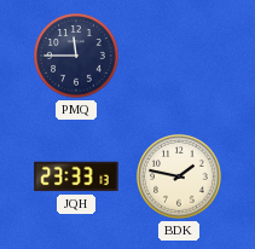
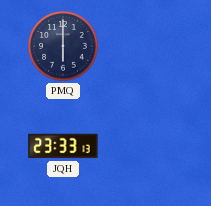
PMQ: 11:45 -> 6:00
BDK: 1:47 -> none
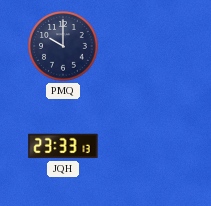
PMQ: 6:00 -> 10:00
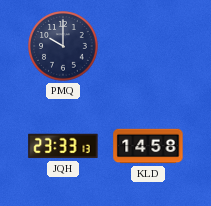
KLD: none -> 14:58
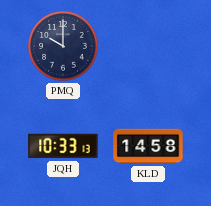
JQH: 23:33 -> 10:33
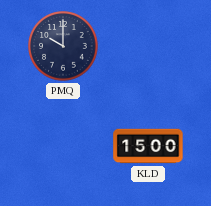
JQH: 10:33 -> none
KLD: 14:58 -> 15:00
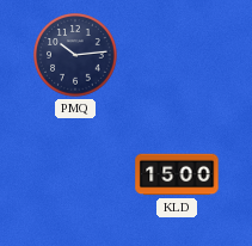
PMQ: 10:00 -> 10:14
